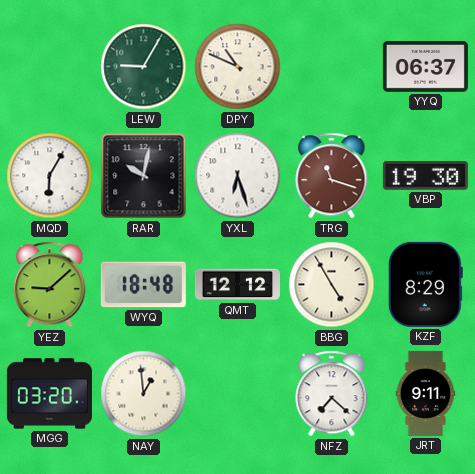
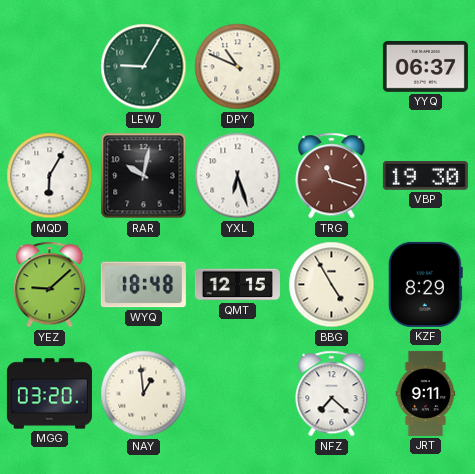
QMT: 12:12 -> 12:15
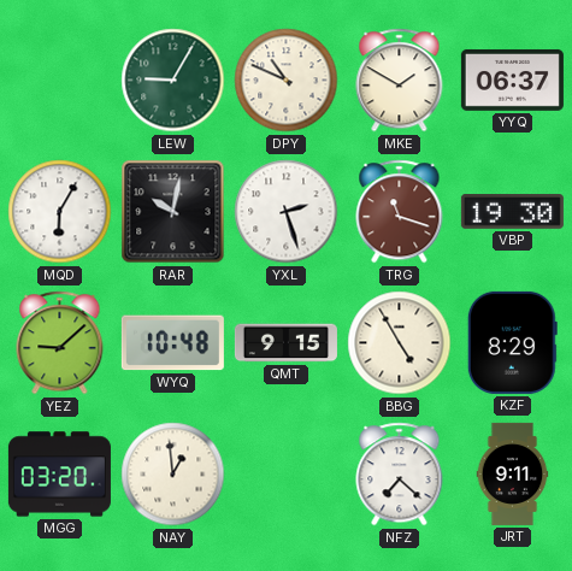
MKE: none -> 1:50
YXL: 6:27 -> 2:27
WYQ: 18:48 -> 10:48
QMT: 12:15 -> 9:15
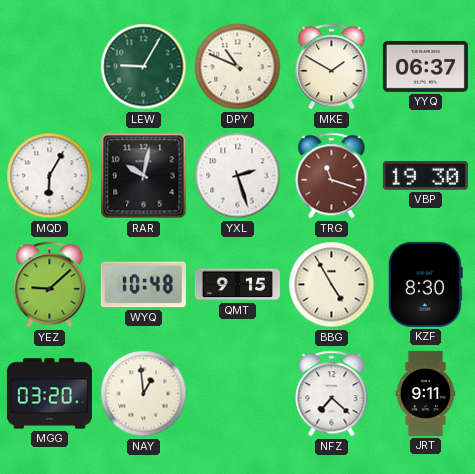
KZF: 8:29 -> 8:30
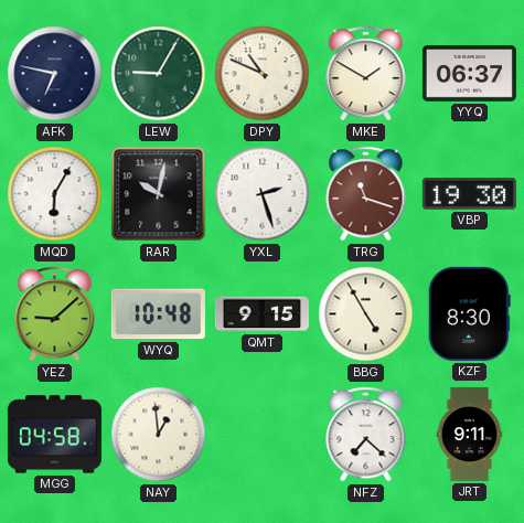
AFK: none -> 6:47
MGG: 03:20 -> 04:58
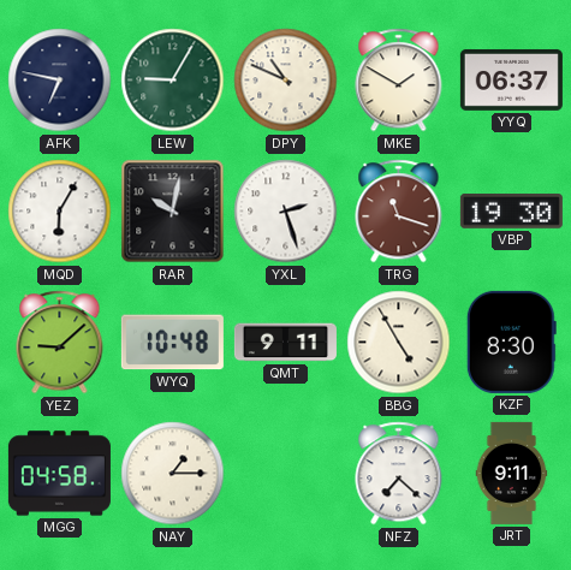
QMT: 9:15 -> 9:11
NAY: 12:59 -> 1:15
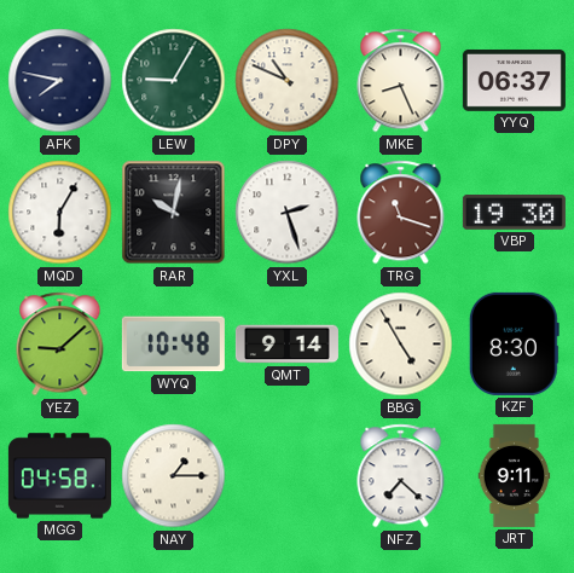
AFK: 6:47 -> 7:47
MKE: 1:50 -> 8:26
QMT: 9:11 -> 9:14
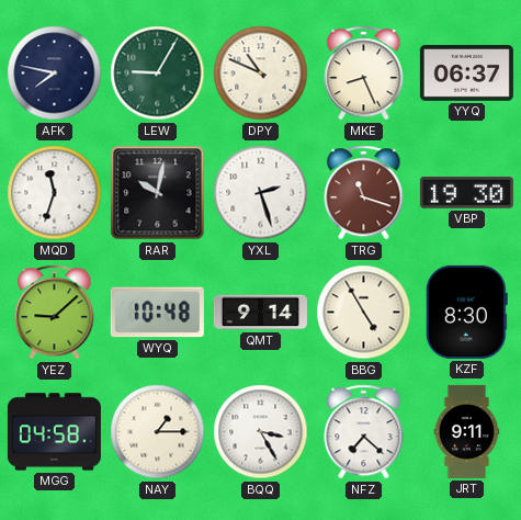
MQD: 6:05 -> 11:33
BQQ: none -> 3:25
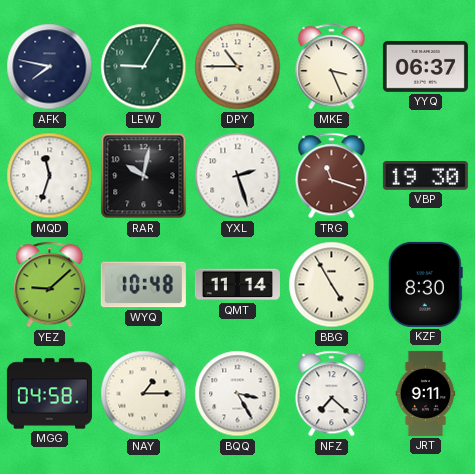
DPY: 10:49 -> 10:45
MKE: 8:26 -> 3:26
QMT: 9:14 -> 11:14
